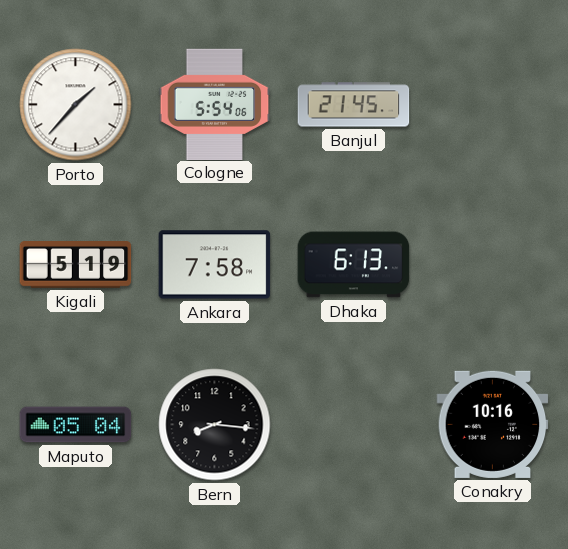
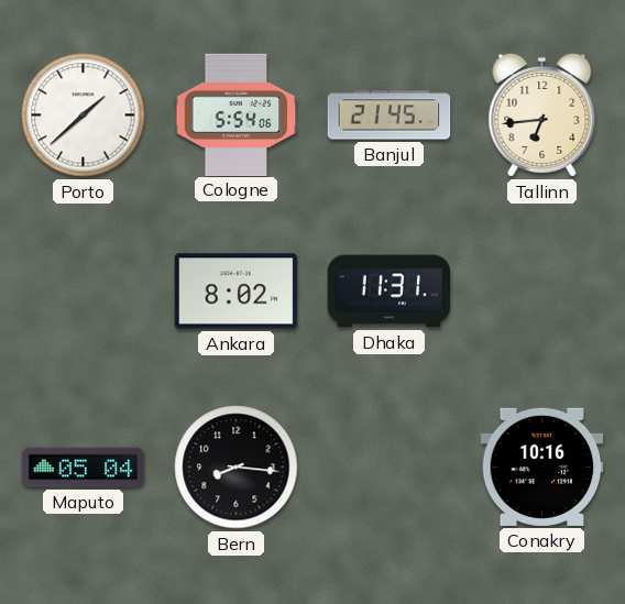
Porto: 1:37 -> 1:38
Tallinn: none -> 6:44
Kigali: 5:19 -> none
Ankara: 7:58 -> 8:02
Dhaka: 6:13 -> 11:31
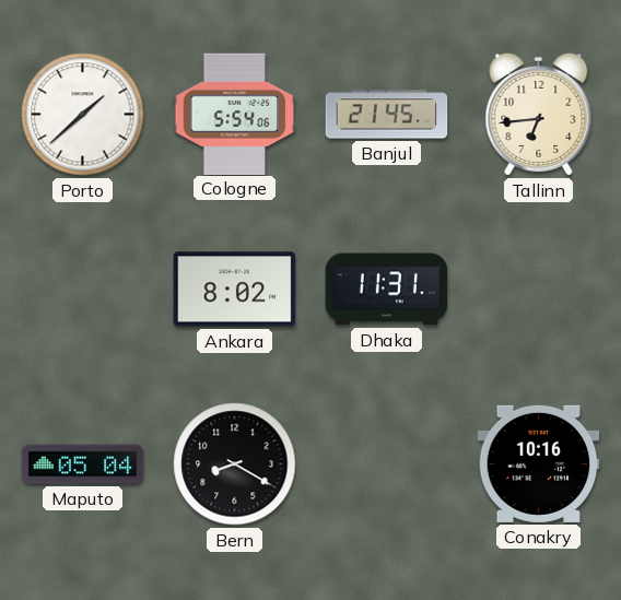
Bern: 8:16 -> 8:20
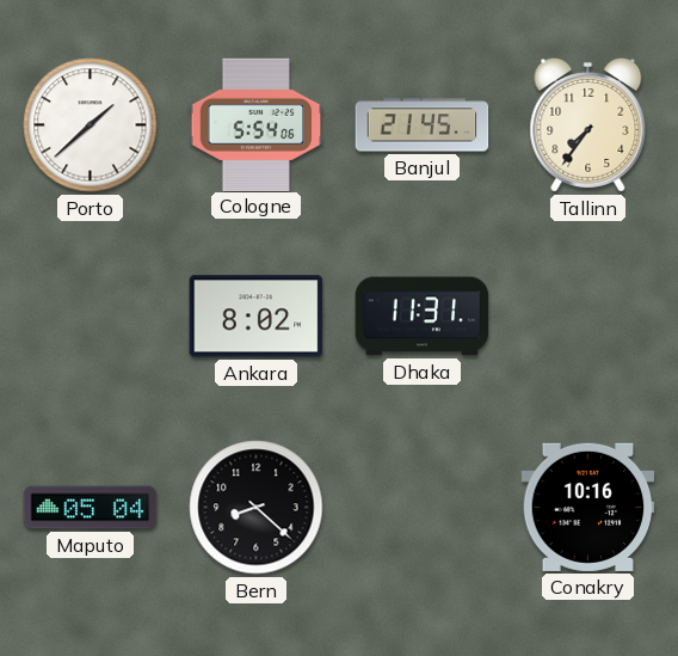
Tallinn: 6:44 -> 7:36
Bern: 8:20 -> 8:22
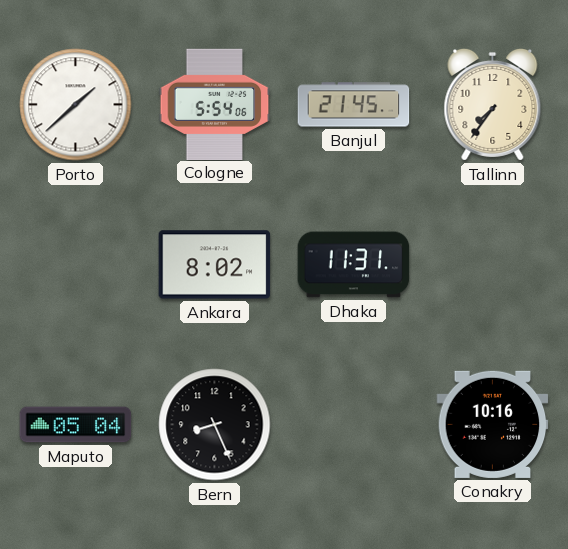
Bern: 8:22 -> 8:26
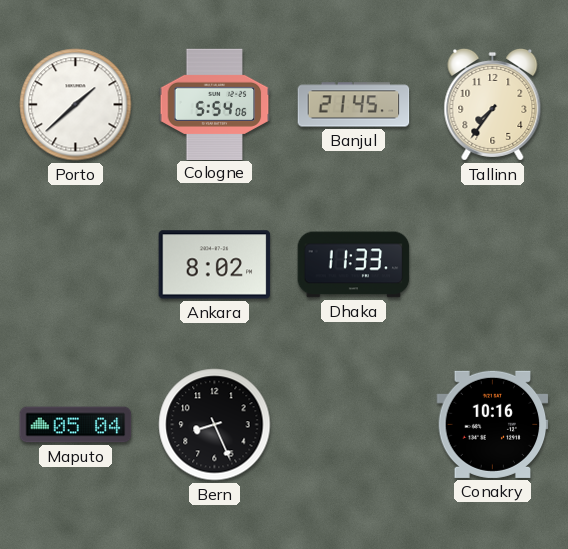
Dhaka: 11:31 -> 11:33
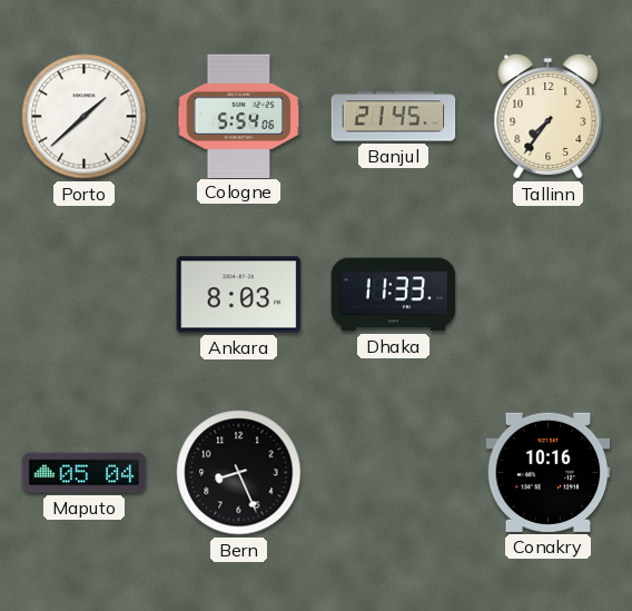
Ankara: 8:02 -> 8:03
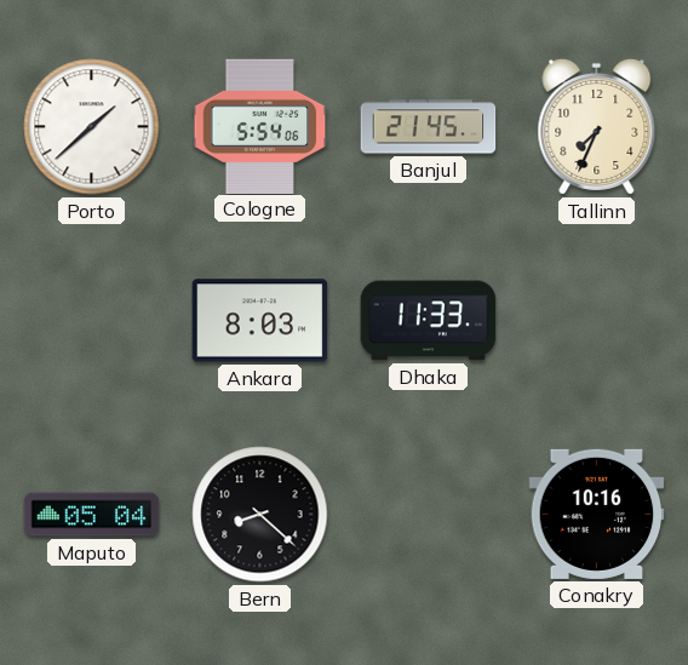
Tallinn: 7:36 -> 7:34
Bern: 8:26 -> 8:22
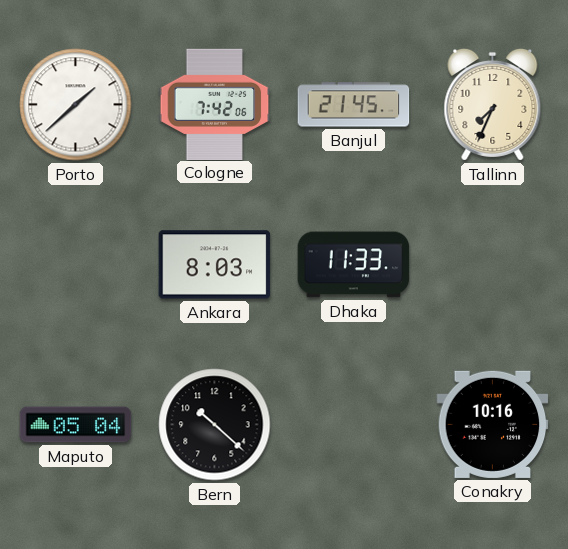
Cologne: 5:54 -> 7:42
Bern: 8:22 -> 10:22
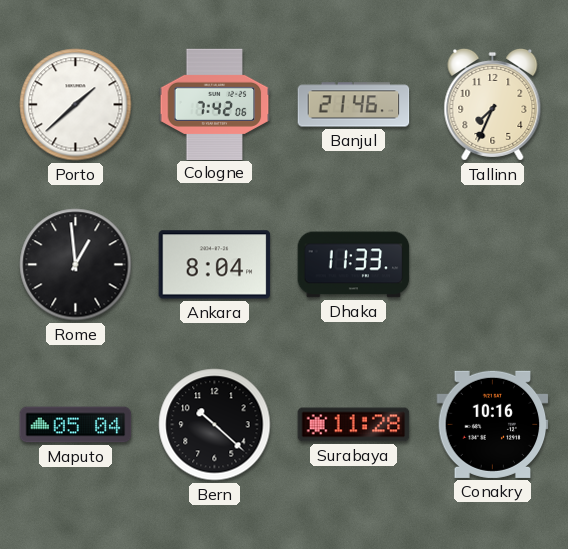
Banjul: 21:45 -> 21:46
Rome: none -> 12:59
Ankara: 8:03 -> 8:04
Surabaya: none -> 11:28
